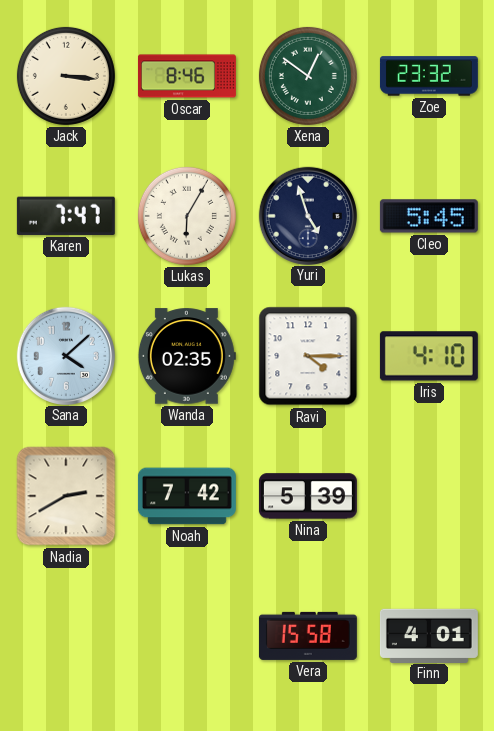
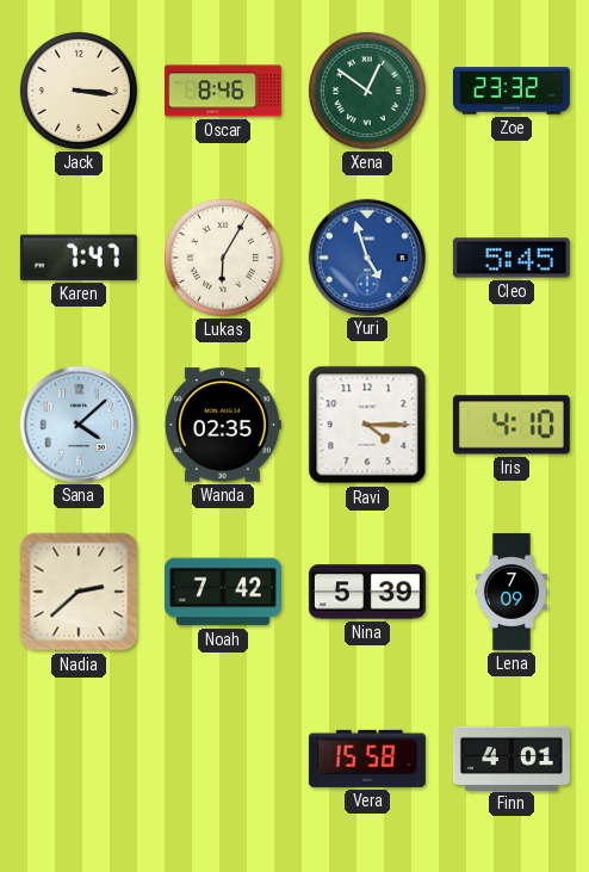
Yuri dial: navy -> blue
Nadia: 2:40 -> 2:38
Lena: none -> 7:09
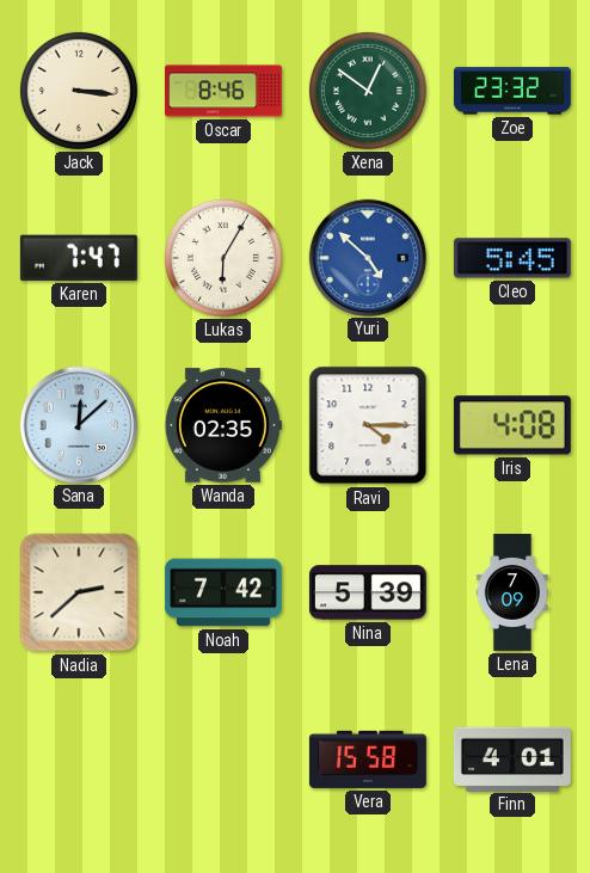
Yuri: 4:57 -> 4:52
Sana: 4:08 -> 12:08
Iris: 4:10 -> 4:08
